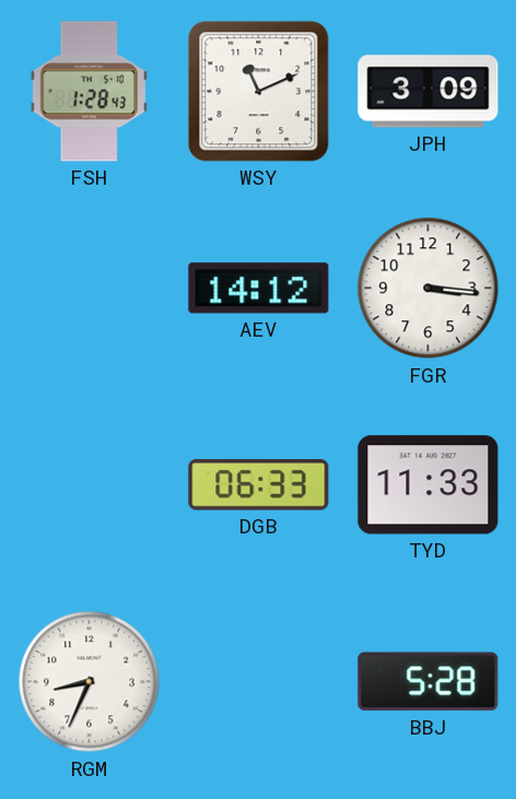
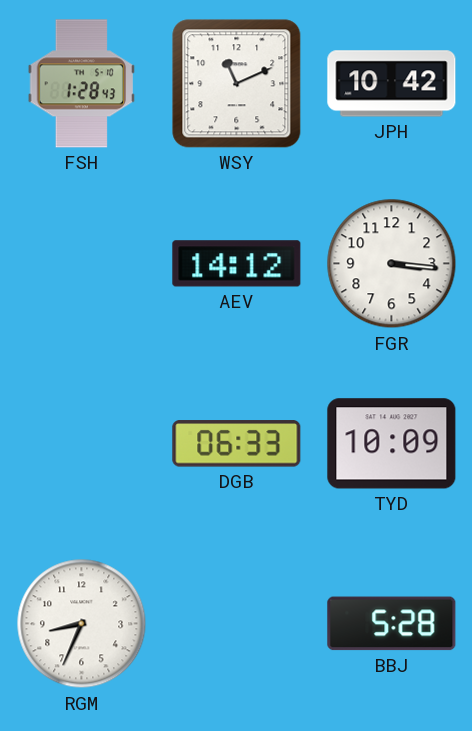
JPH: 3:09 -> 10:42
TYD: 11:33 -> 10:09
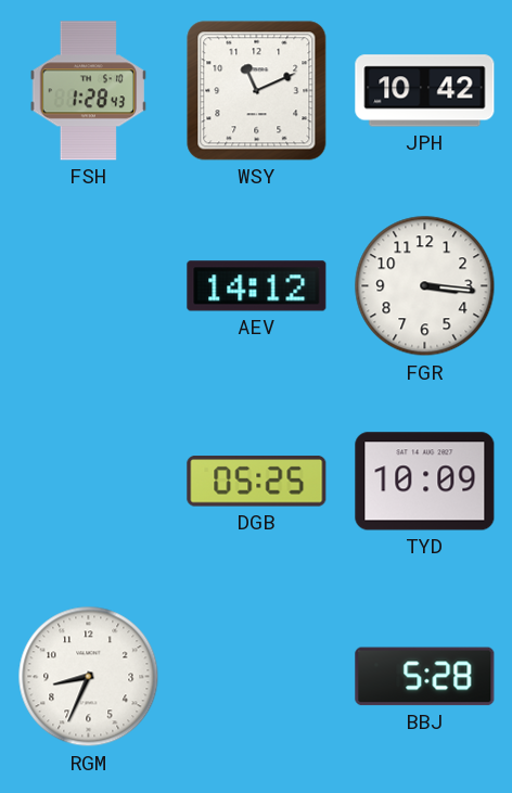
DGB: 06:33 -> 05:25
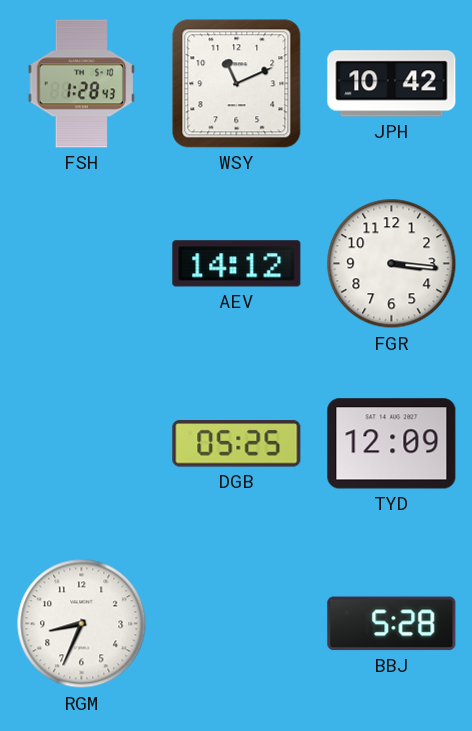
TYD: 10:09 -> 12:09
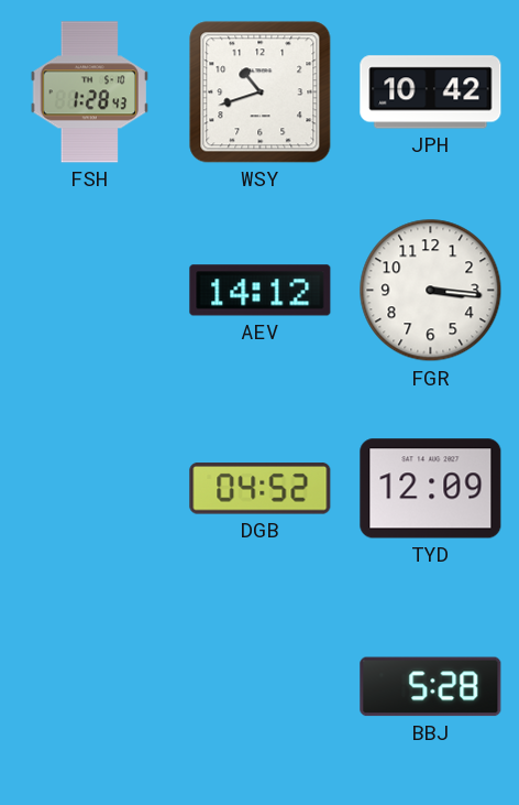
WSY: 11:11 -> 10:42
DGB: 05:25 -> 04:52
RGM: 8:34 -> none
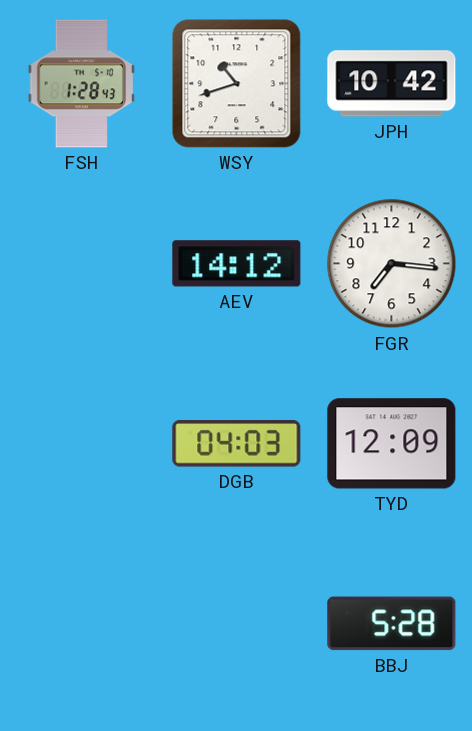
FGR: 3:16 -> 7:16
DGB: 04:52 -> 04:03
